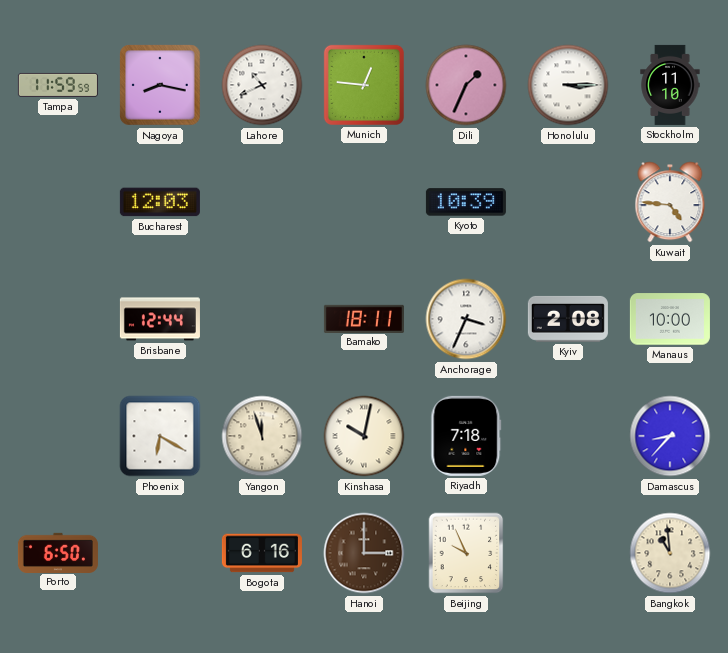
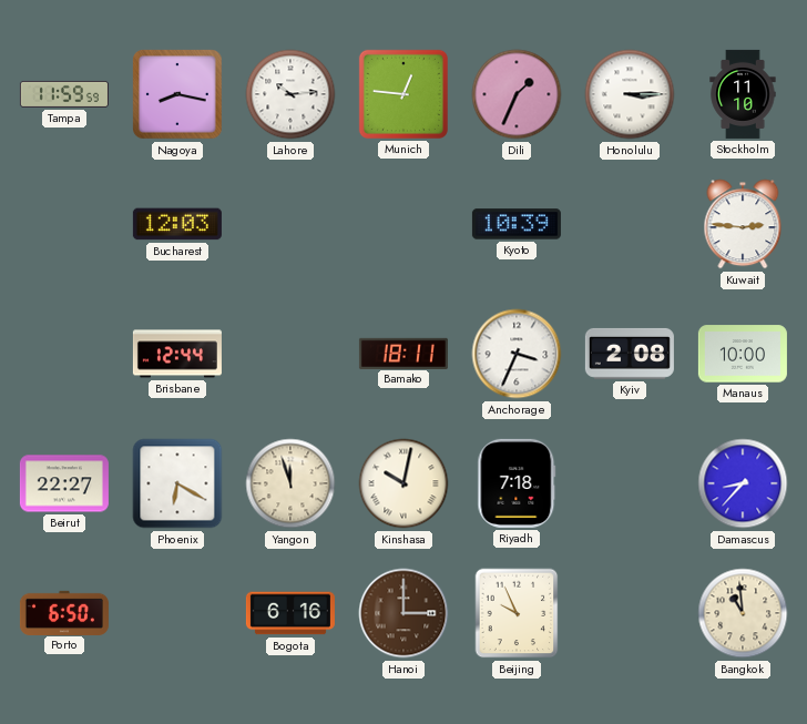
Lahore: 10:41 -> 10:14
Kuwait: 4:46 -> 2:46
Beirut: none -> 22:27
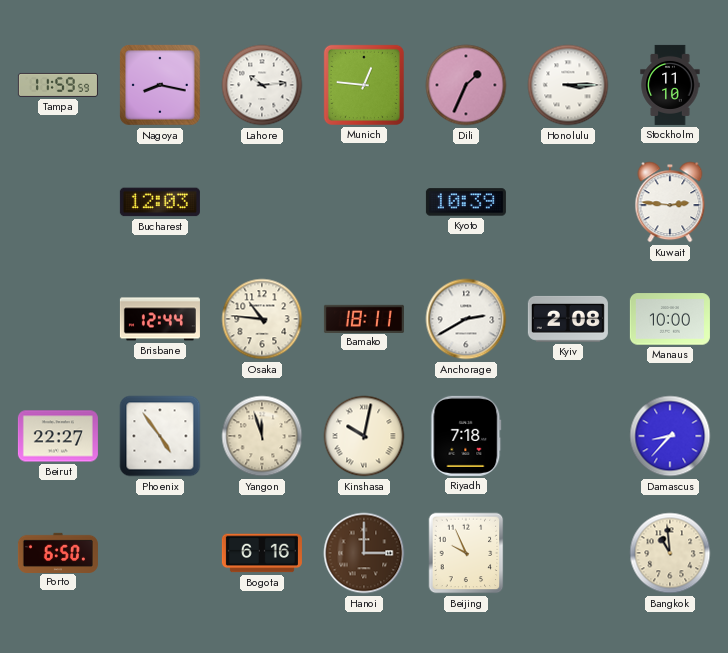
Osaka: none -> 10:46
Anchorage: 3:34 -> 2:40
Phoenix: 6:20 -> 4:54
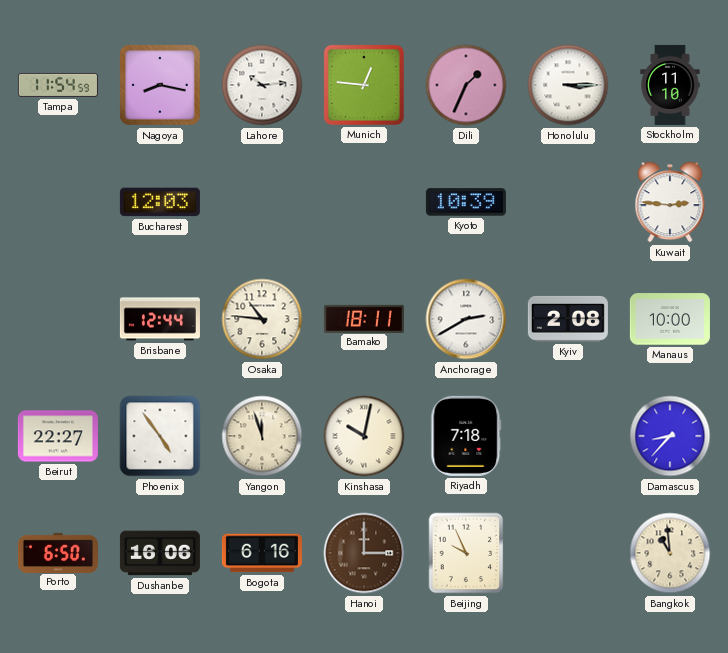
Tampa: 11:59 -> 11:54
Dushanbe: none -> 16:06
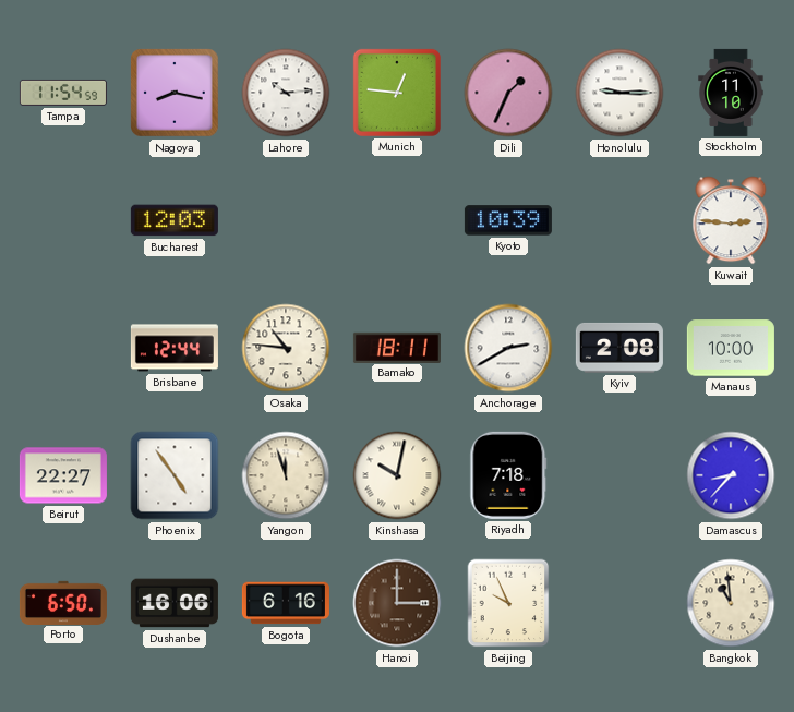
Honolulu: 3:15 -> 9:15
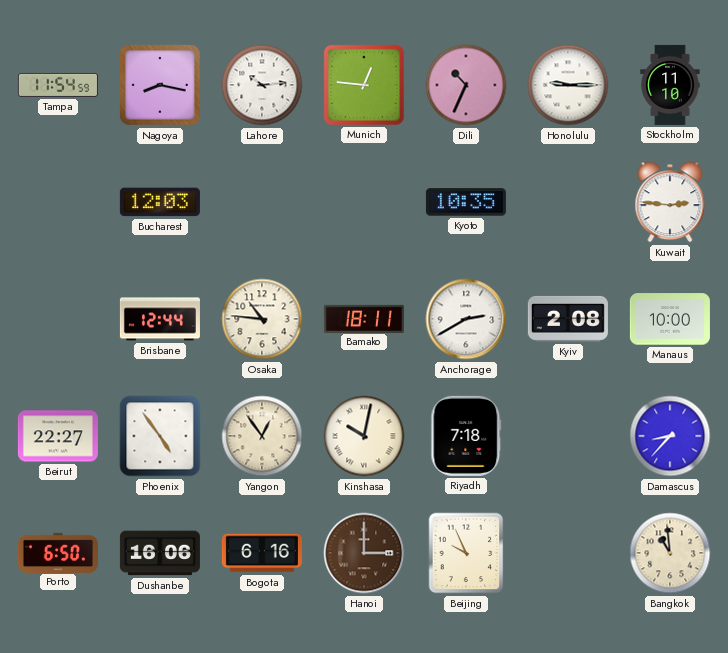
Dili: 1:34 -> 10:34
Kyoto: 10:39 -> 10:35
Yangon: 11:57 -> 12:54
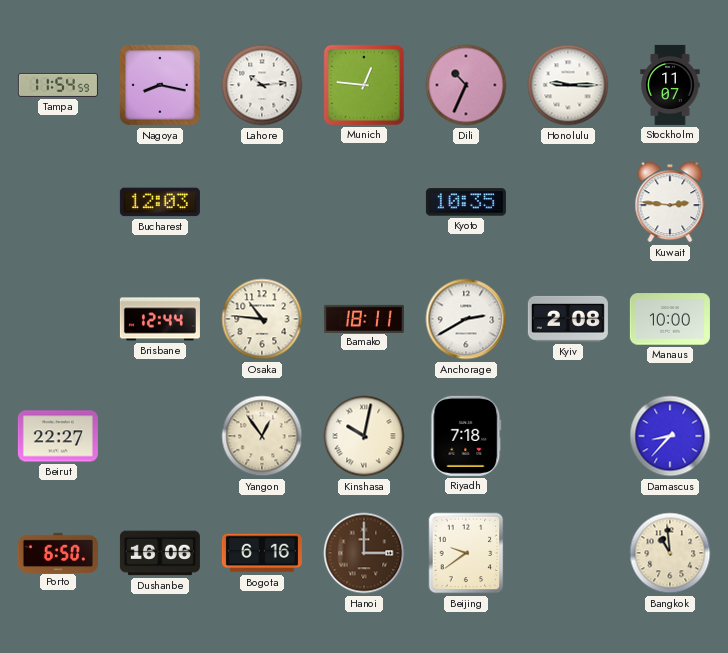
Stockholm: 11:10 -> 11:07
Phoenix: 4:54 -> none
Beijing: 9:56 -> 9:39
